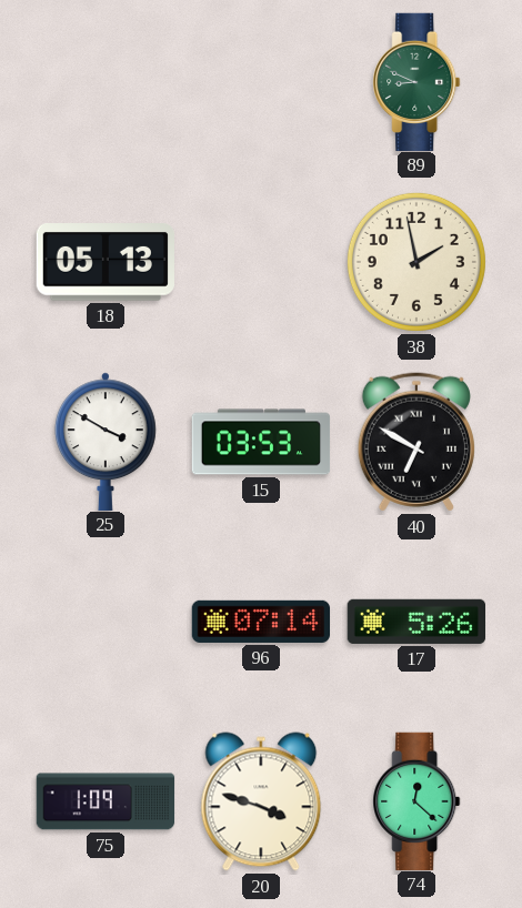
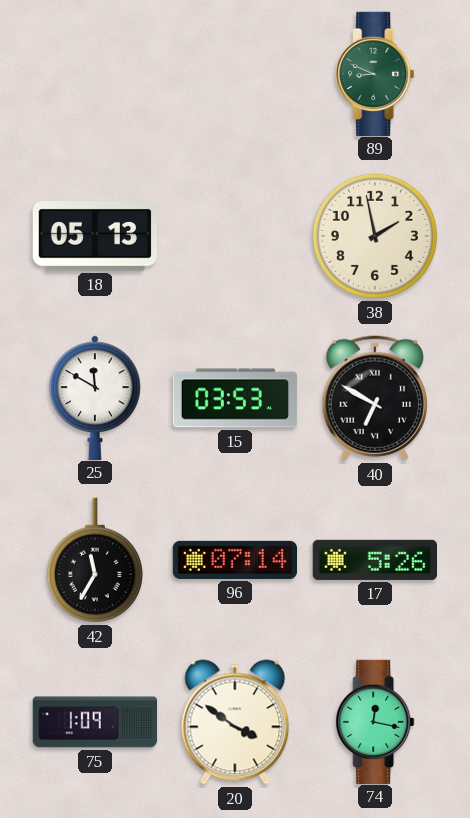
25: 3:50 -> 11:50
42: none -> 11:35
20: 3:48 -> 3:51
74: 12:22 -> 12:17
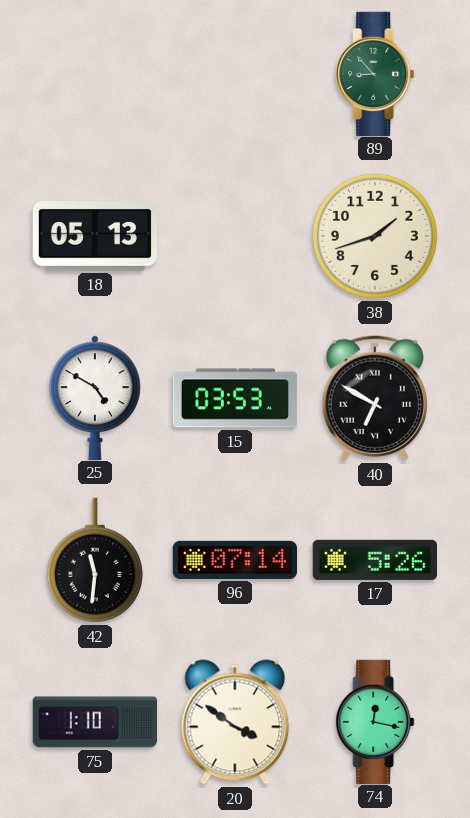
89: 8:49 -> 8:53
38: 1:58 -> 1:42
25: 11:50 -> 4:50
42: 11:35 -> 11:31
75: 1:09 -> 1:10
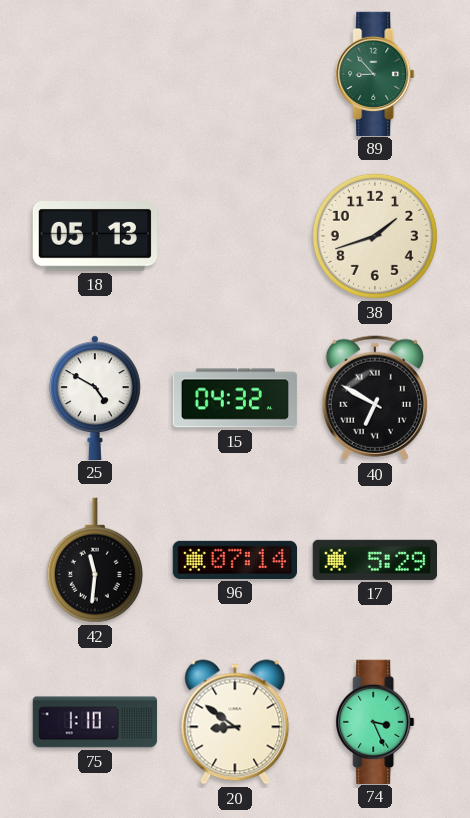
15: 03:53 -> 04:32
17: 5:26 -> 5:29
20: 3:51 -> 8:51
74: 12:17 -> 3:26
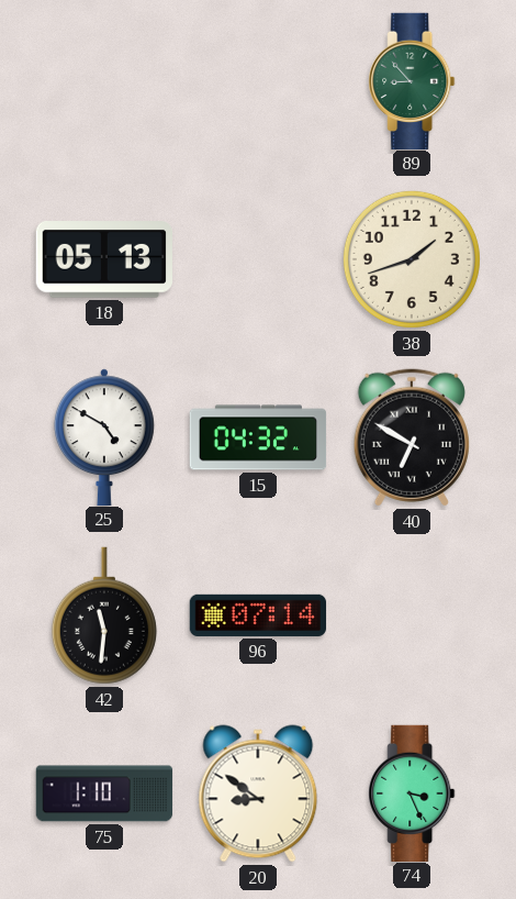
17: 5:29 -> none
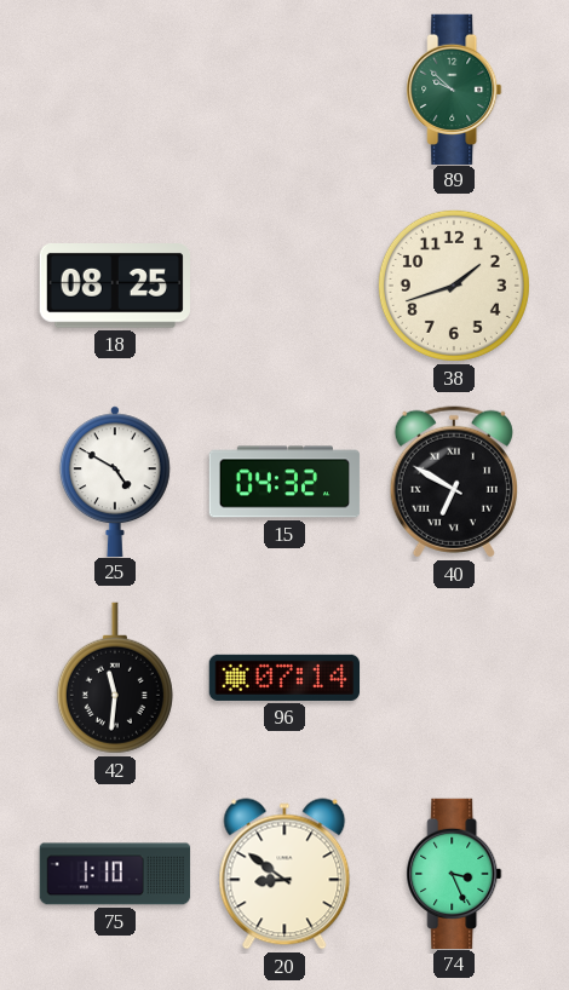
89: 8:53 -> 9:52
18: 05:13 -> 08:25
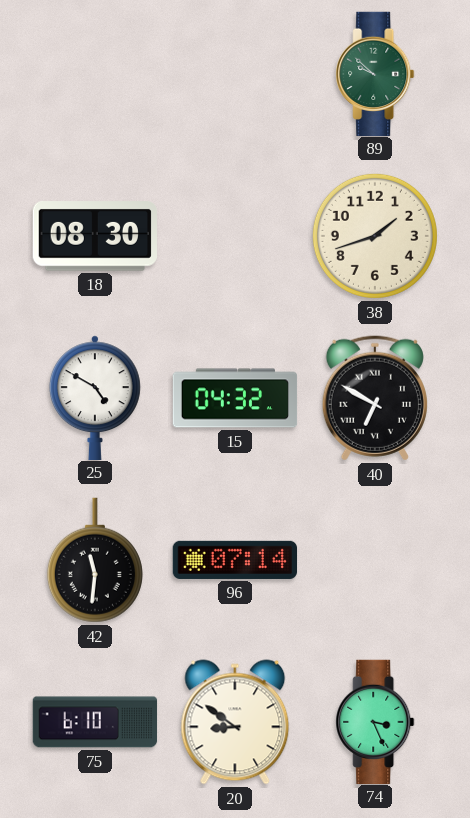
18: 08:25 -> 08:30
75: 1:10 -> 6:10
